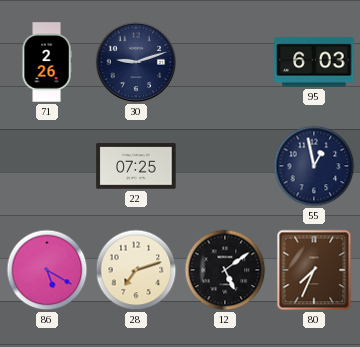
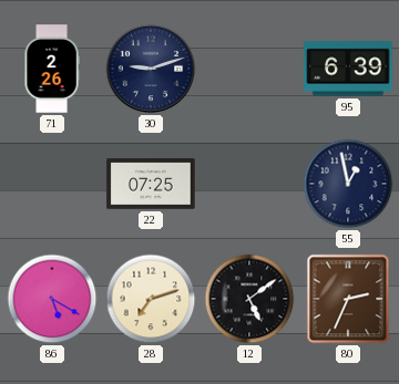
95: 6:03 -> 6:39
80: 7:34 -> 2:34
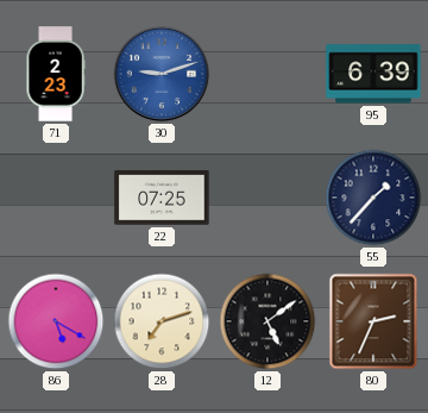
71: 2:26 -> 2:23
30 dial: navy -> blue
55: 12:58 -> 1:37
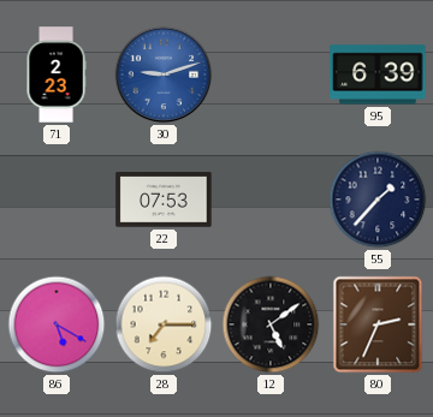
22: 07:25 -> 07:53
28: 7:12 -> 7:15
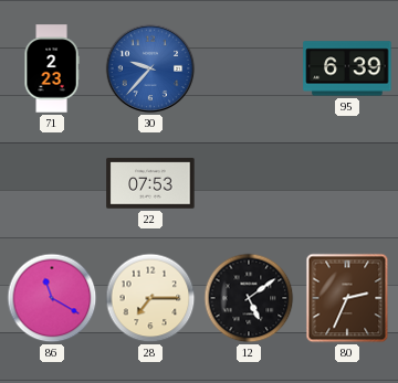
30: 9:12 -> 9:37
55: 1:37 -> none
86: 5:20 -> 11:20
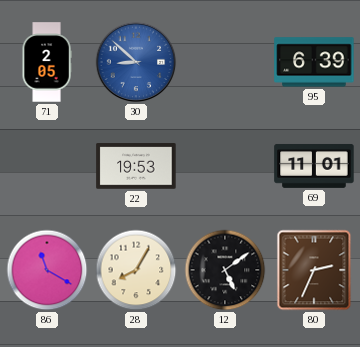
71: 2:23 -> 2:05
30: 9:37 -> 8:52
22: 07:53 -> 19:53
69: none -> 11:01
28: 7:15 -> 8:05
